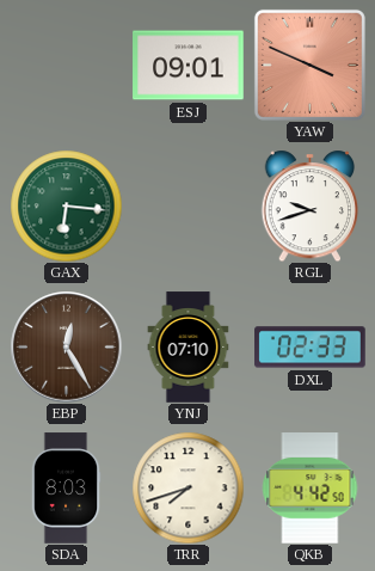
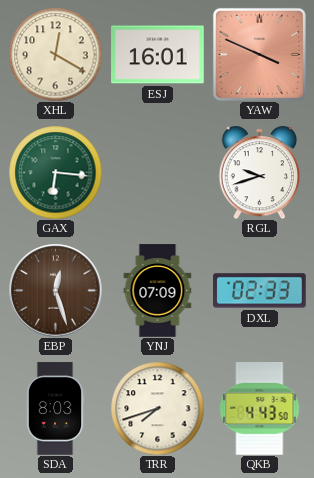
XHL: none -> 12:20
ESJ: 09:01 -> 16:01
EBP: 12:25 -> 12:27
YNJ: 07:10 -> 07:09
QKB: 4:42 -> 4:43
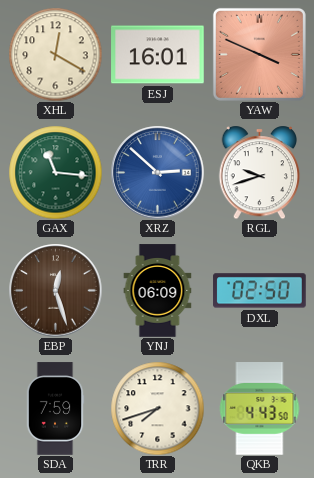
GAX: 6:16 -> 11:16
XRZ: none -> 2:52
YNJ: 07:09 -> 06:09
DXL: 02:33 -> 02:50
SDA: 8:03 -> 7:59
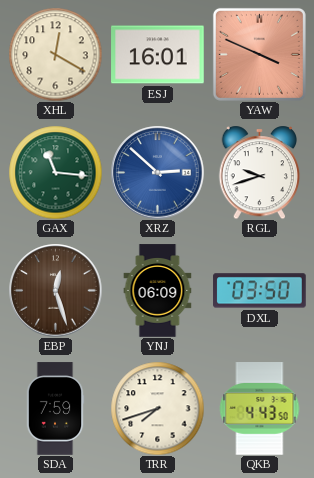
DXL: 02:50 -> 03:50
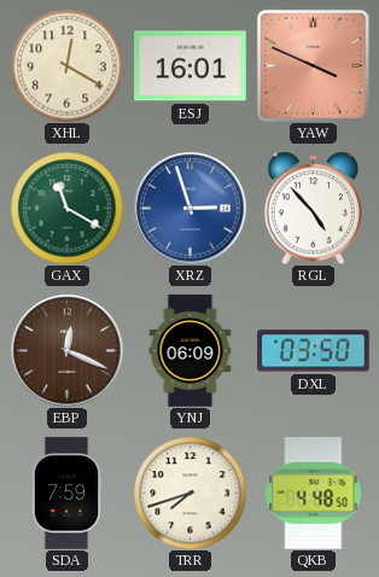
GAX: 11:16 -> 11:20
XRZ: 2:52 -> 2:57
RGL: 9:42 -> 4:53
EBP: 12:27 -> 12:19
QKB: 4:43 -> 4:48
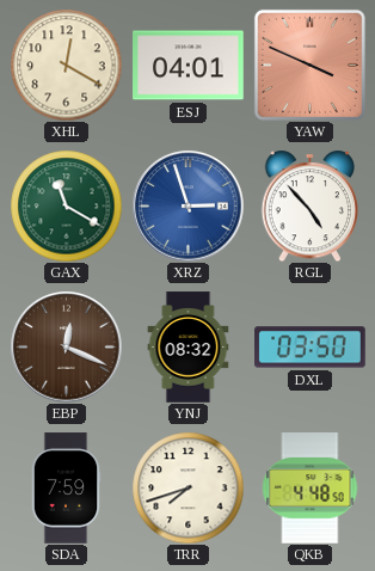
ESJ: 16:01 -> 04:01
YNJ: 06:09 -> 08:32
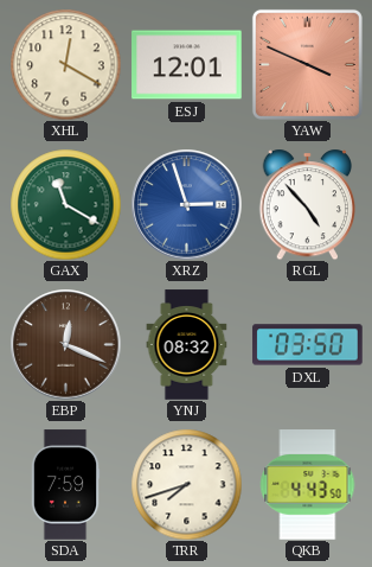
ESJ: 04:01 -> 12:01
QKB: 4:48 -> 4:43
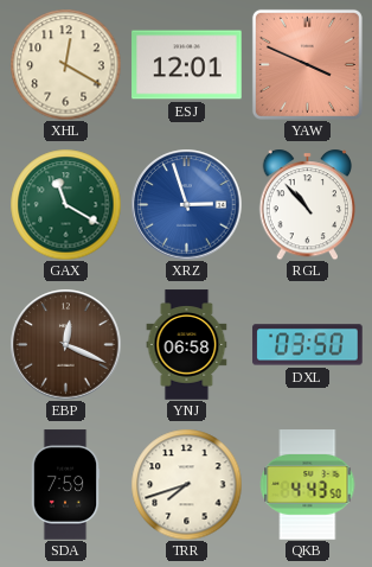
RGL: 4:53 -> 10:53
YNJ: 08:32 -> 06:58
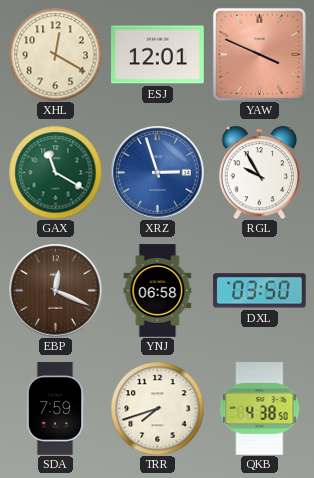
RGL: 10:53 -> 9:55
QKB: 4:43 -> 4:38
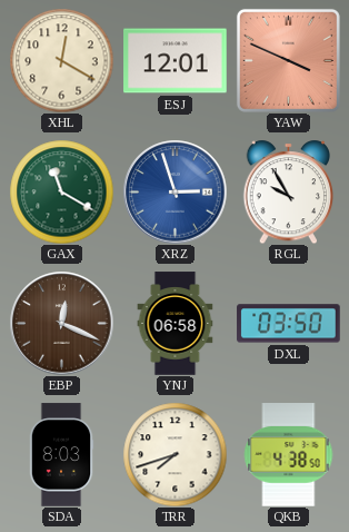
SDA: 7:59 -> 8:03
